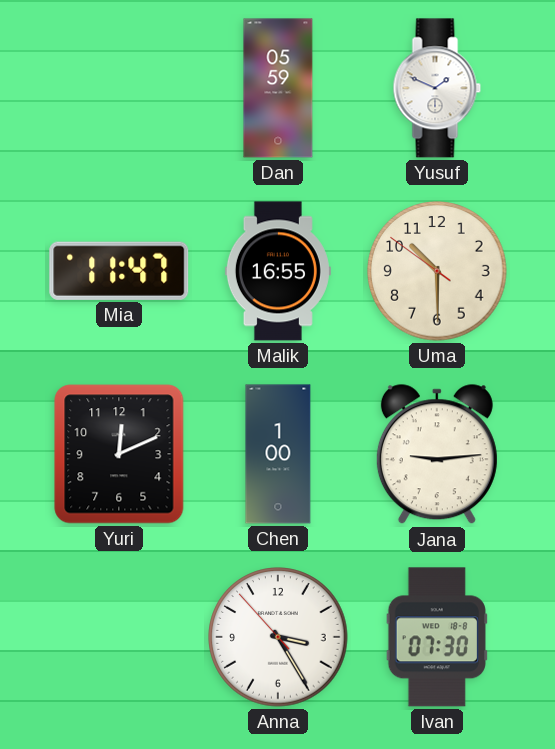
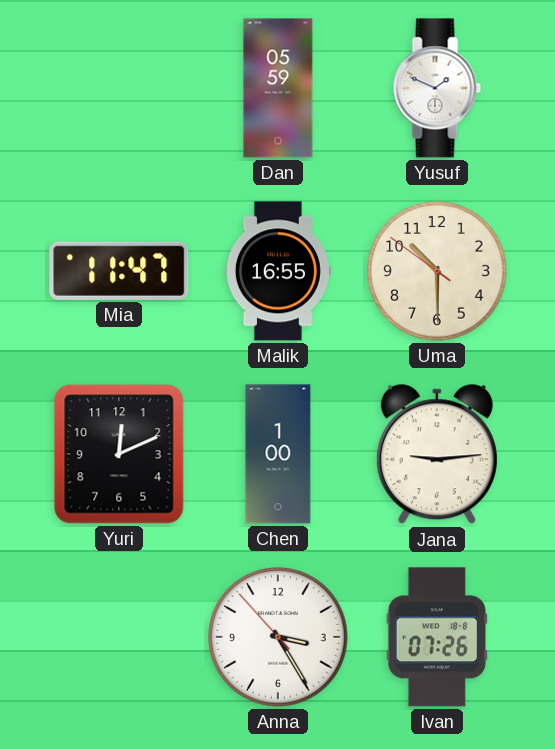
Ivan: 07:30 -> 07:26
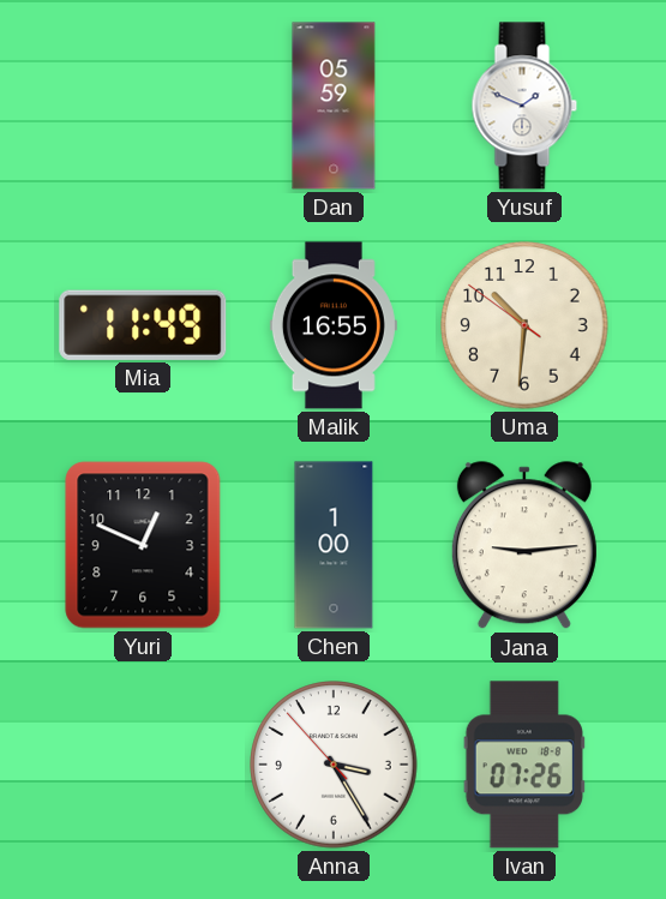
Mia: 11:47 -> 11:49
Uma: 10:29 -> 10:30
Yuri: 12:11 -> 12:49
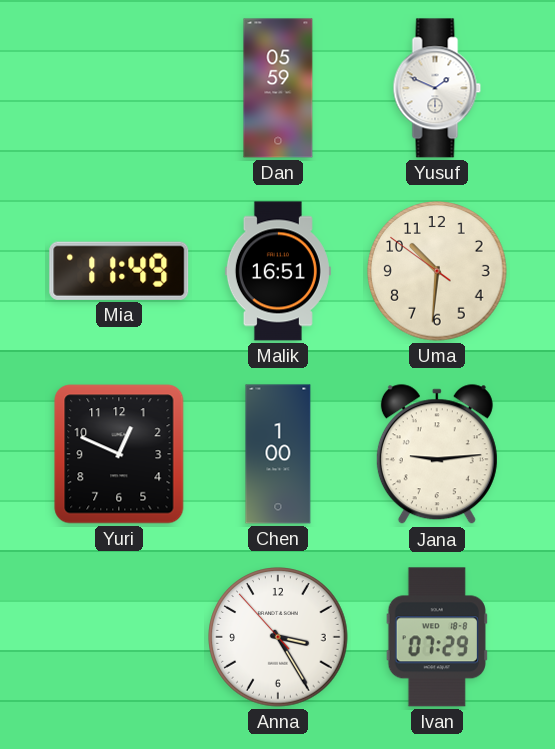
Malik: 16:55 -> 16:51
Ivan: 07:26 -> 07:29
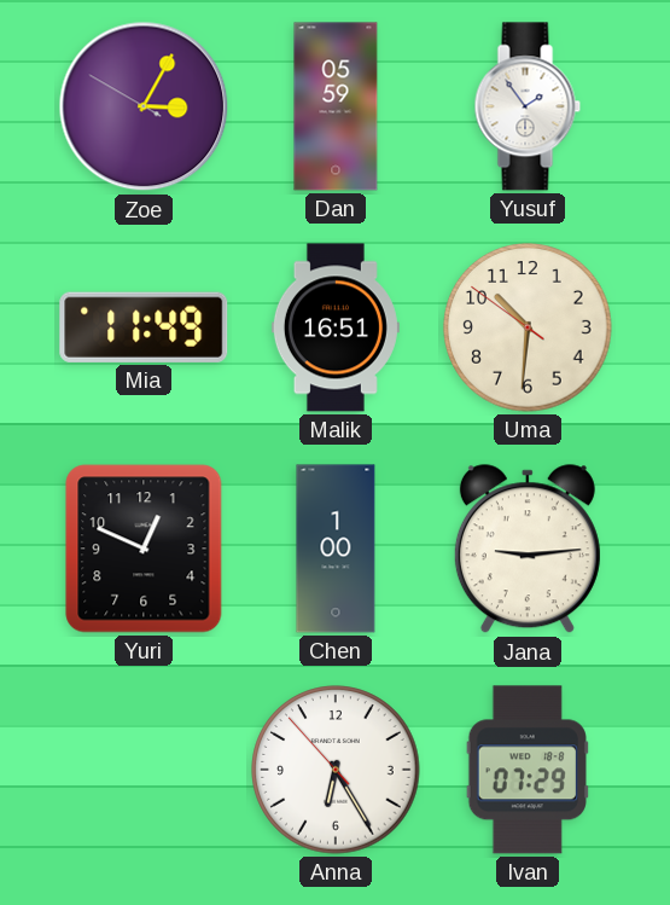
Zoe: none -> 3:04
Yusuf: 1:49 -> 1:54
Anna: 3:24 -> 6:24
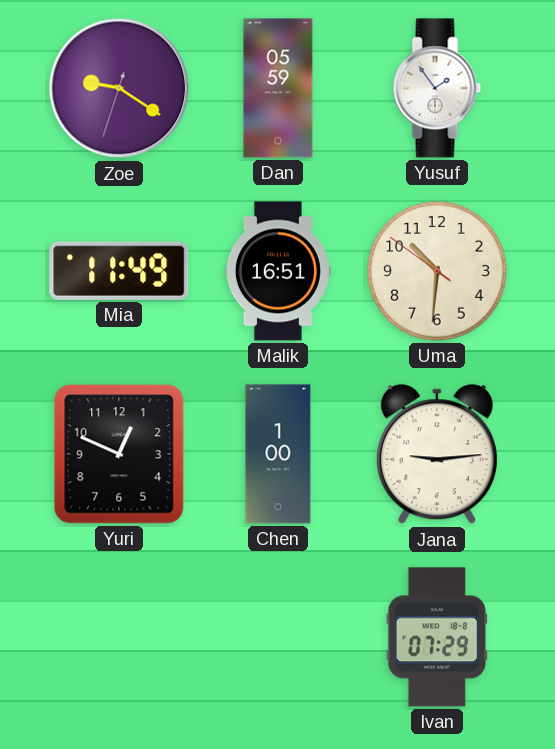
Zoe: 3:04 -> 9:20
Anna: 6:24 -> none
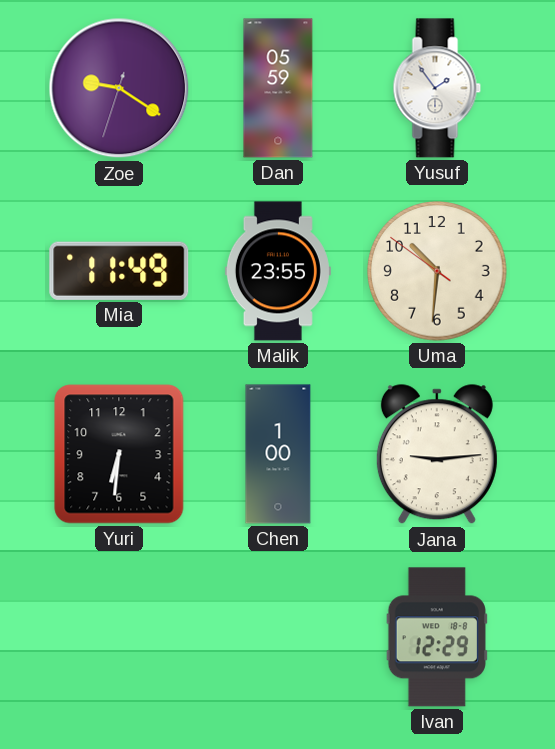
Malik: 16:51 -> 23:55
Yuri: 12:49 -> 6:31
Ivan: 07:29 -> 12:29
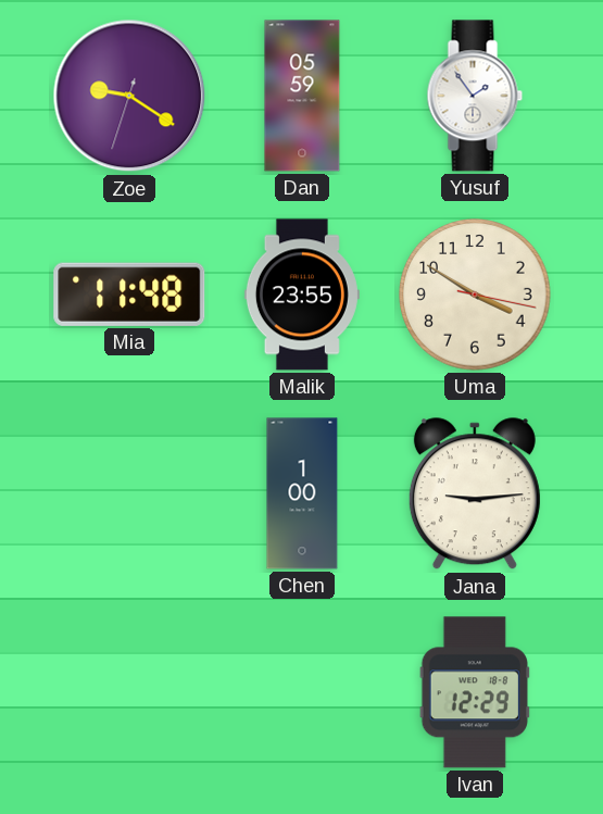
Mia: 11:49 -> 11:48
Uma: 10:30 -> 3:50
Yuri: 6:31 -> none
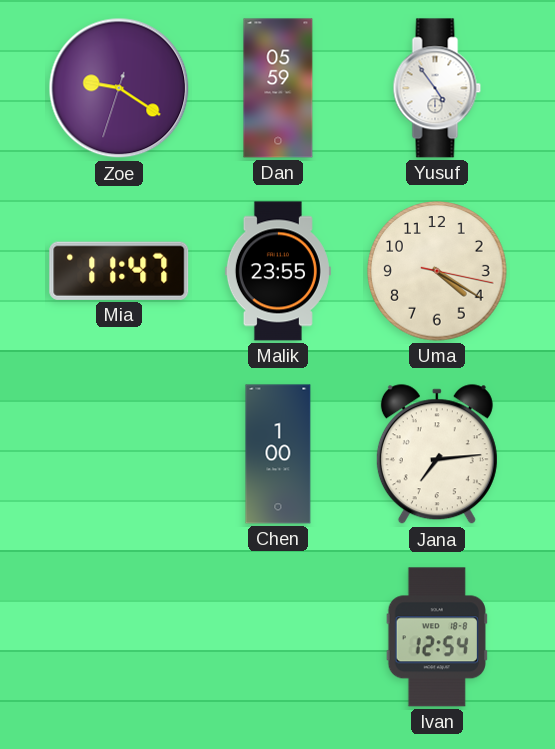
Yusuf: 1:54 -> 4:54
Mia: 11:48 -> 11:47
Uma: 3:50 -> 4:20
Jana: 9:14 -> 7:14
Ivan: 12:29 -> 12:54
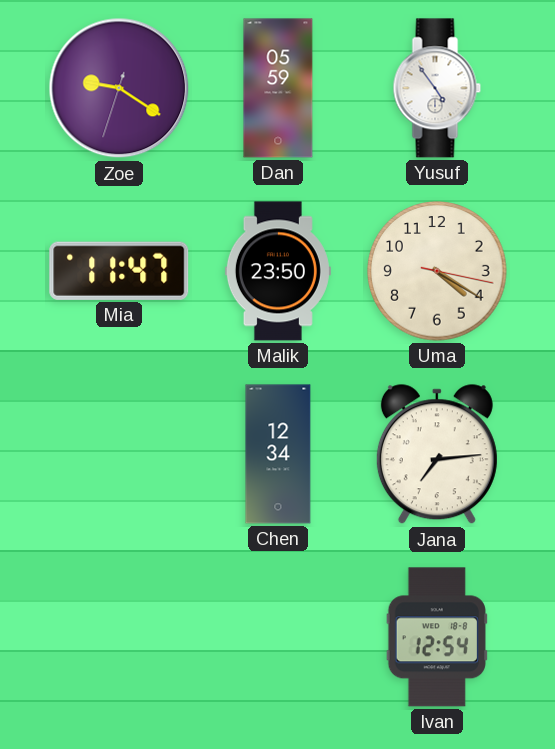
Malik: 23:55 -> 23:50
Chen: 1:00 -> 12:34
